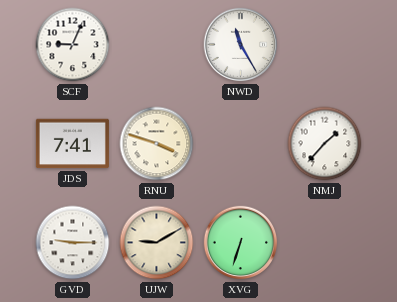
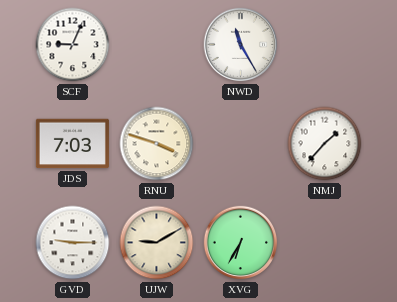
JDS: 7:41 -> 7:03
XVG: 6:33 -> 6:35
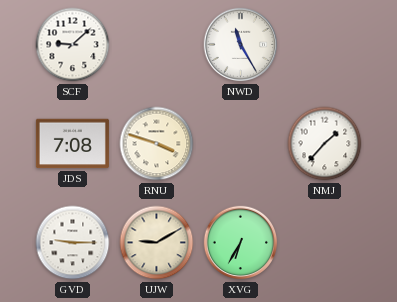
SCF: 9:04 -> 9:08
JDS: 7:03 -> 7:08
